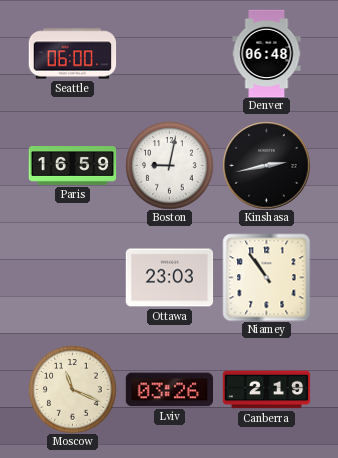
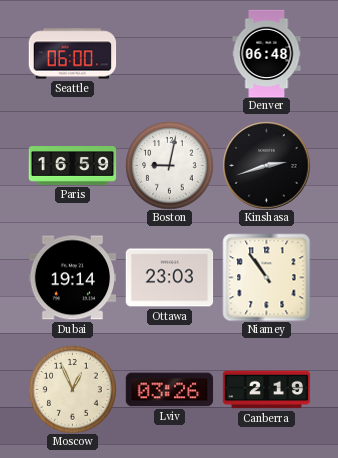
Kinshasa: 2:43 -> 2:42
Dubai: none -> 19:14
Moscow: 11:19 -> 12:56
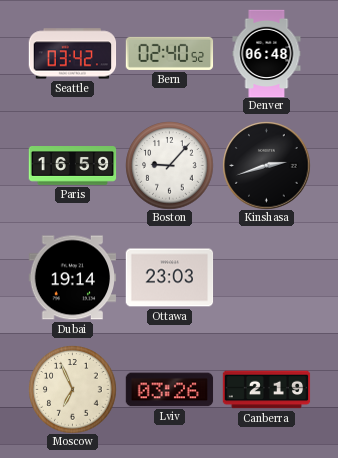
Seattle: 06:00 -> 03:42
Bern: none -> 02:40
Boston: 9:02 -> 9:07
Niamey: 10:54 -> none
Moscow: 12:56 -> 6:56
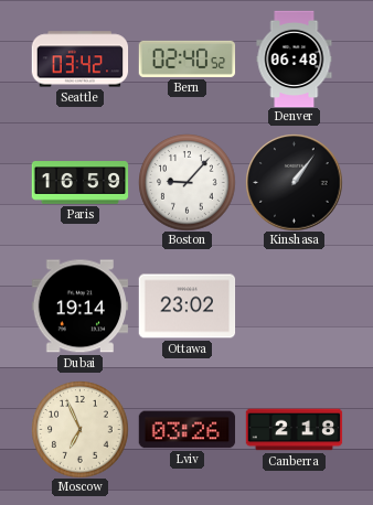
Kinshasa: 2:42 -> 1:06
Ottawa: 23:03 -> 23:02
Canberra: 2:19 -> 2:18
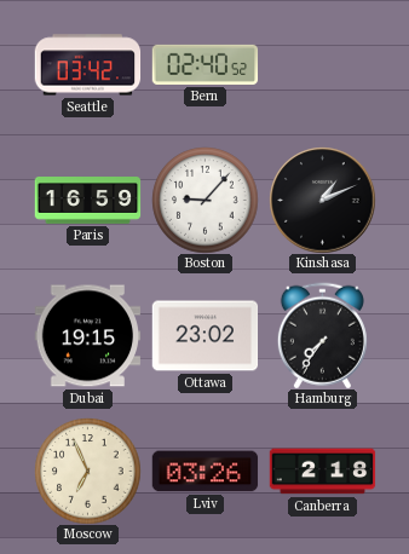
Denver: 06:48 -> none
Kinshasa: 1:06 -> 1:11
Dubai: 19:14 -> 19:15
Hamburg: none -> 7:36
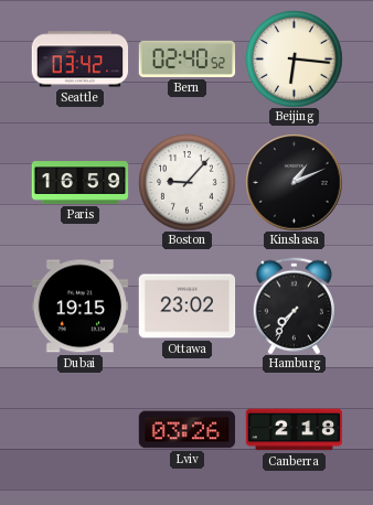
Beijing: none -> 6:16
Moscow: 6:56 -> none
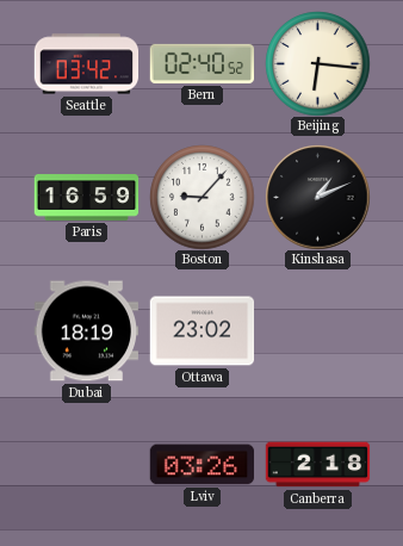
Dubai: 19:15 -> 18:19
Hamburg: 7:36 -> none
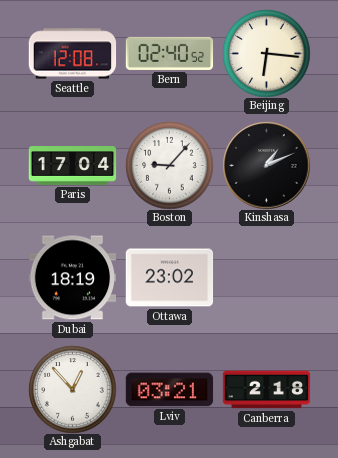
Seattle: 03:42 -> 12:08
Paris: 16:59 -> 17:04
Ashgabat: none -> 12:53
Lviv: 03:26 -> 03:21
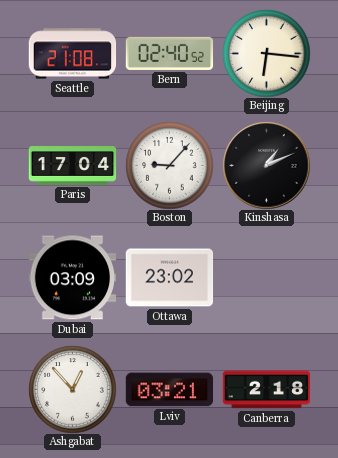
Seattle: 12:08 -> 21:08
Dubai: 18:19 -> 03:09
